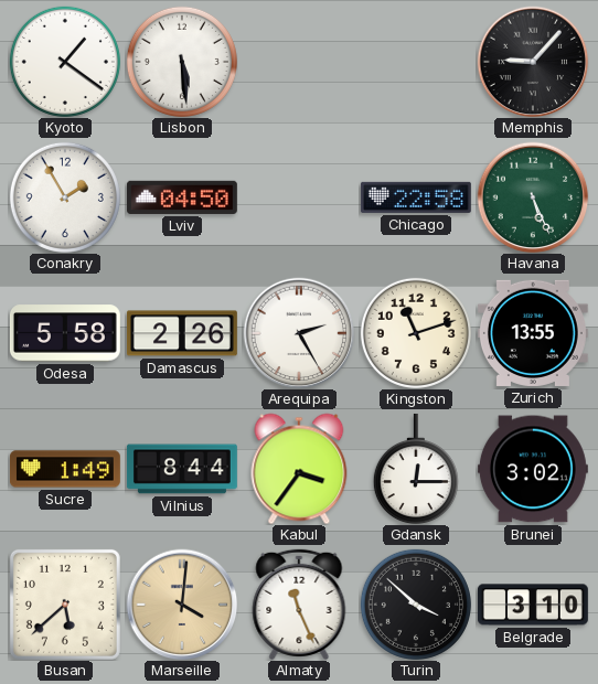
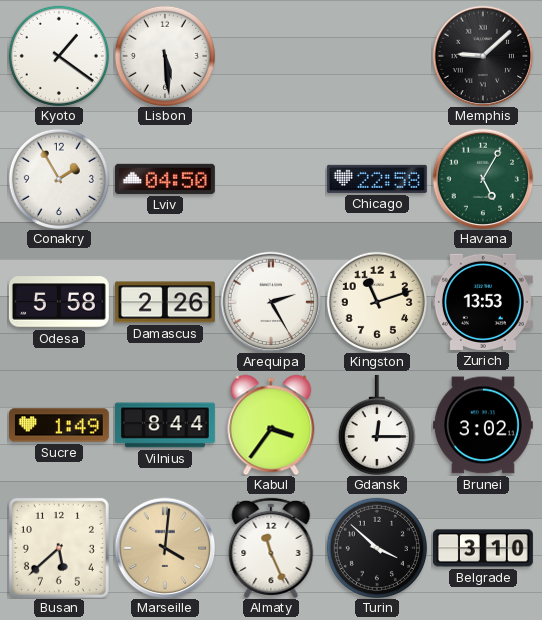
Memphis: 9:07 -> 9:08
Havana: 5:26 -> 5:05
Zurich: 13:55 -> 13:53
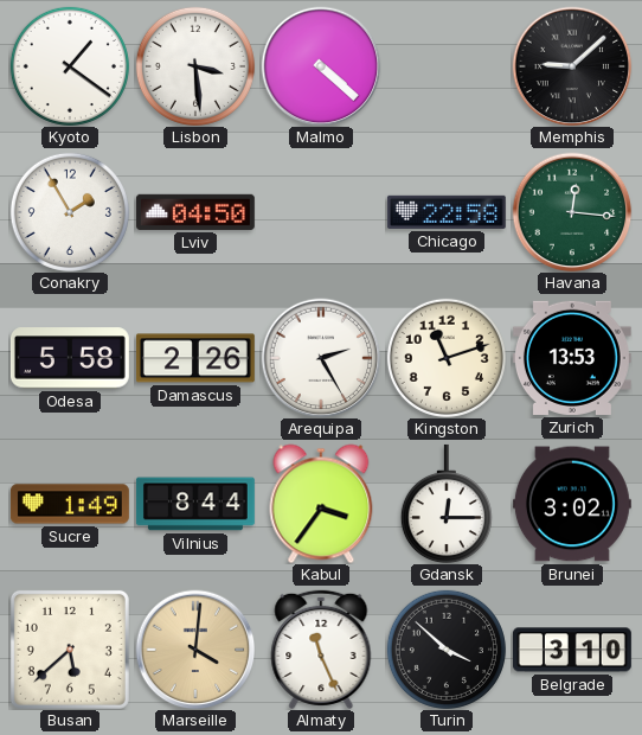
Lisbon: 5:29 -> 3:29
Malmo: none -> 4:22
Havana: 5:05 -> 12:16
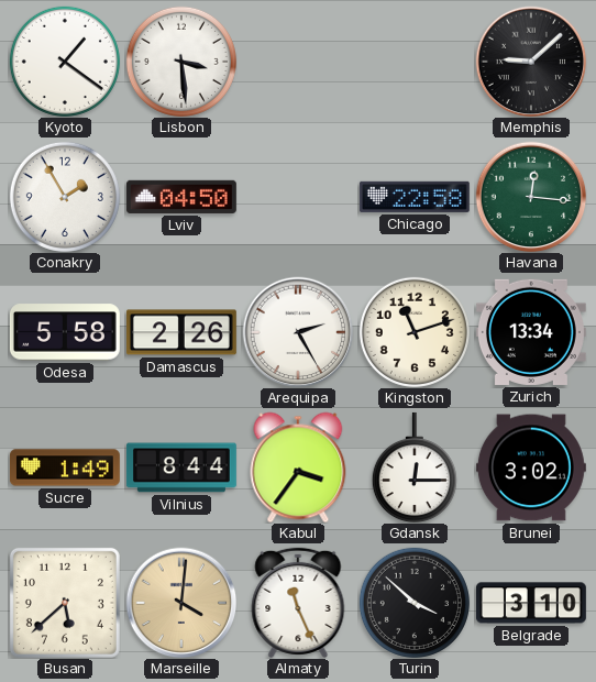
Malmo: 4:22 -> none
Zurich: 13:53 -> 13:34
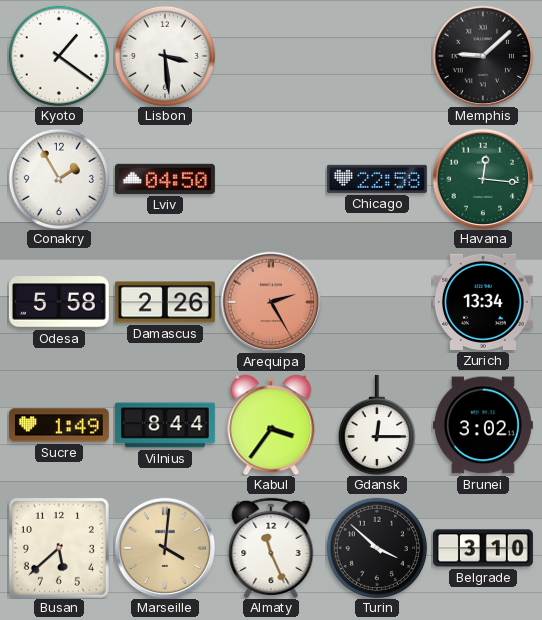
Arequipa dial: white -> salmon
Kingston: 11:12 -> none
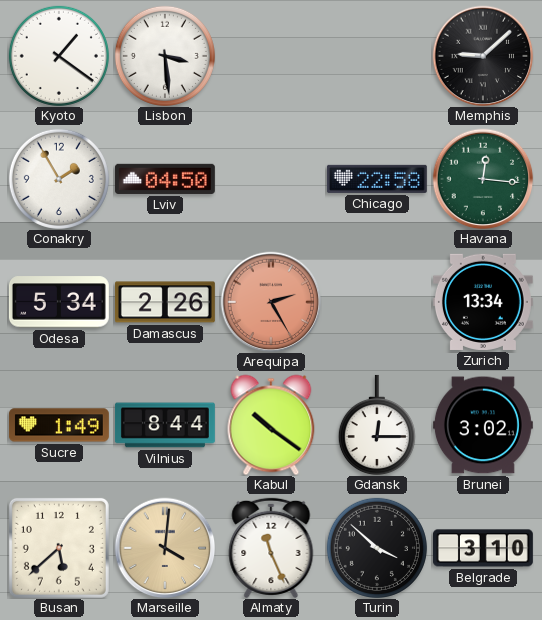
Odesa: 5:58 -> 5:34
Kabul: 3:36 -> 10:21
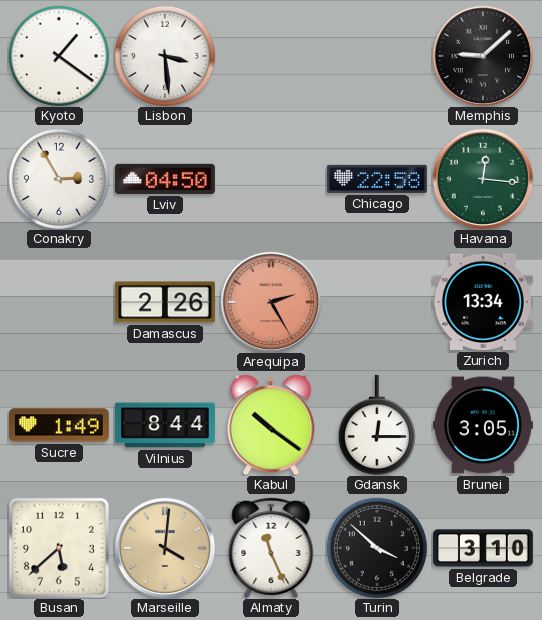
Conakry: 1:55 -> 2:55
Odesa: 5:34 -> none
Brunei: 3:02 -> 3:05
